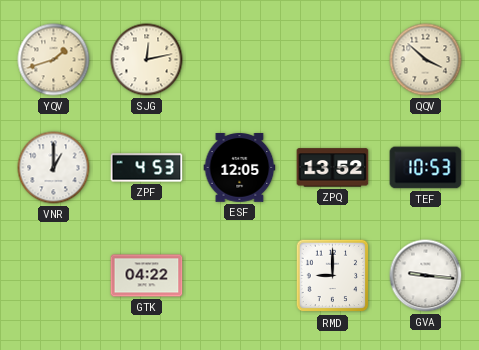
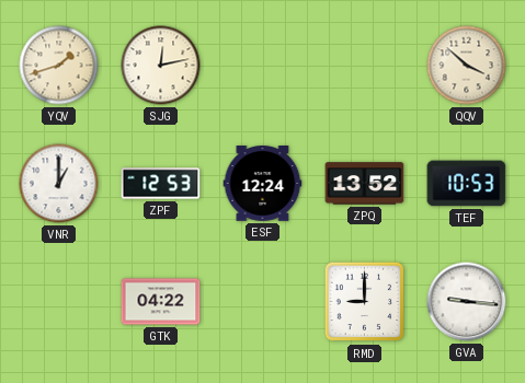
ZPF: 4:53 -> 12:53
ESF: 12:05 -> 12:24
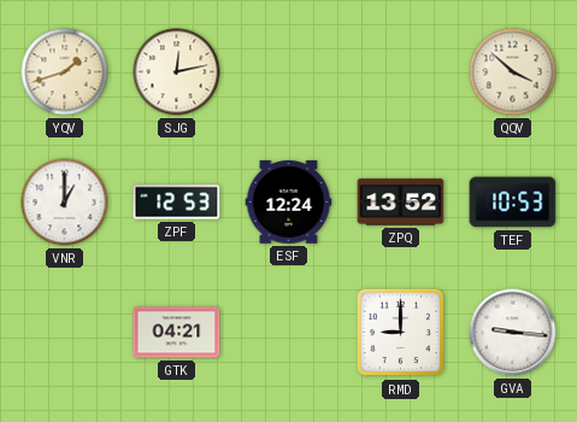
GTK: 04:22 -> 04:21
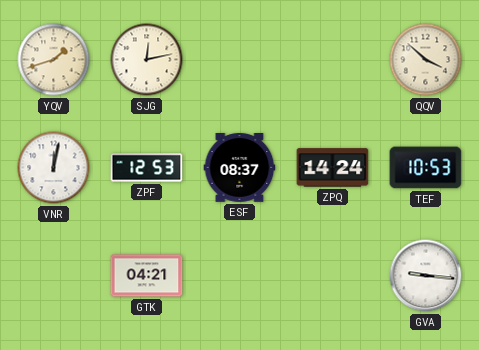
VNR: 1:00 -> 12:02
ESF: 12:24 -> 08:37
ZPQ: 13:52 -> 14:24
RMD: 9:00 -> none
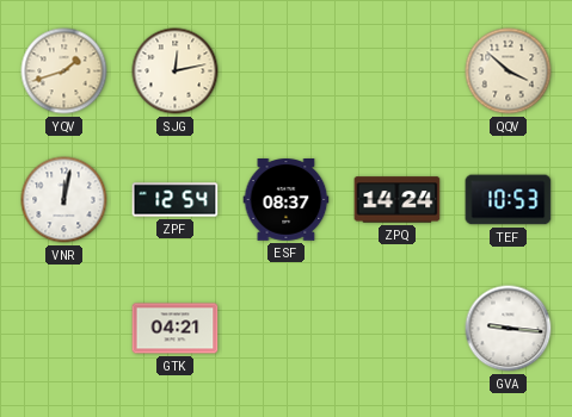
ZPF: 12:53 -> 12:54
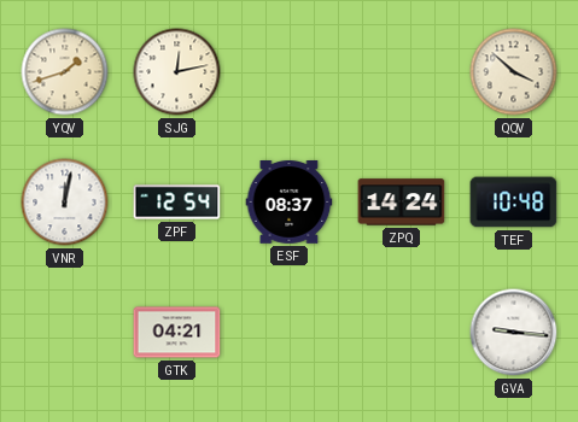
TEF: 10:53 -> 10:48
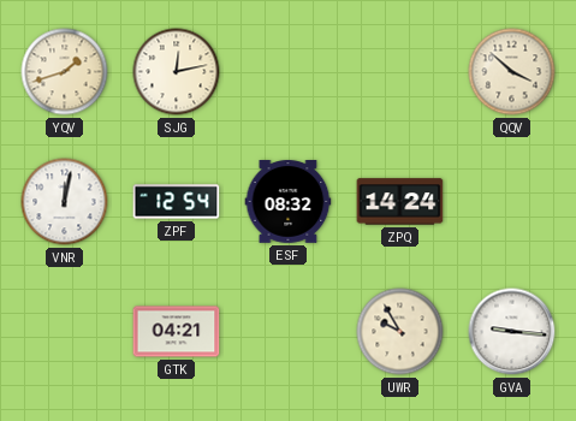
ESF: 08:37 -> 08:32
TEF: 10:48 -> none
UWR: none -> 9:55
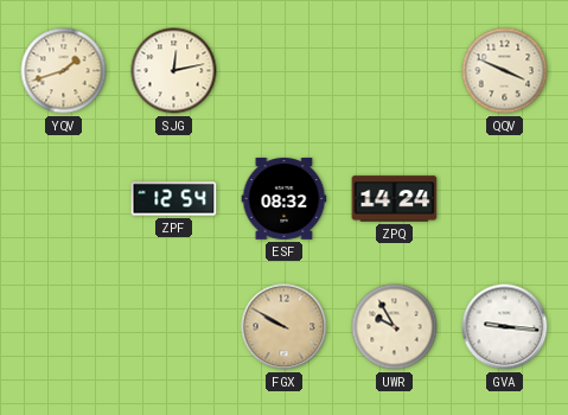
QQV: 3:52 -> 3:49
VNR: 12:02 -> none
GTK: 04:21 -> none
FGX: none -> 9:50
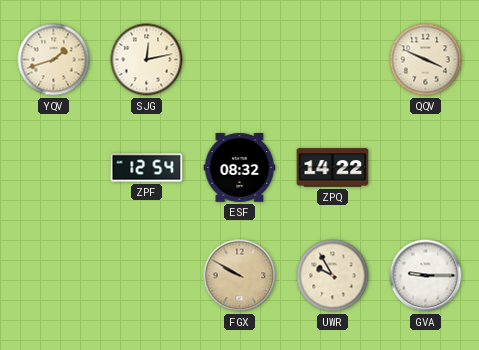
ZPQ: 14:24 -> 14:22
GVA: 9:16 -> 9:15
